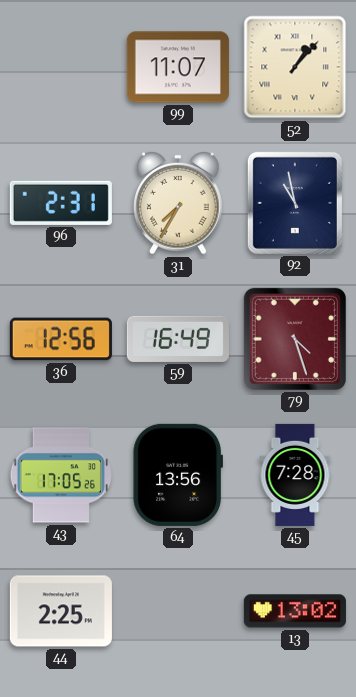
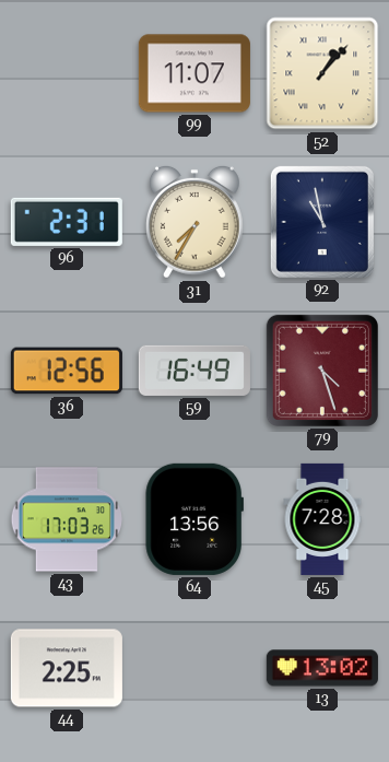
43: 17:05 -> 17:03
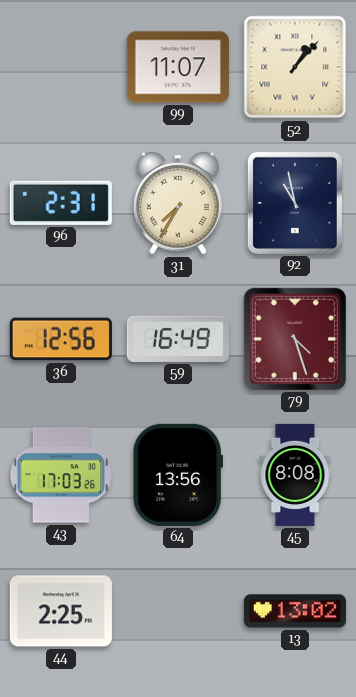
45: 7:28 -> 8:08
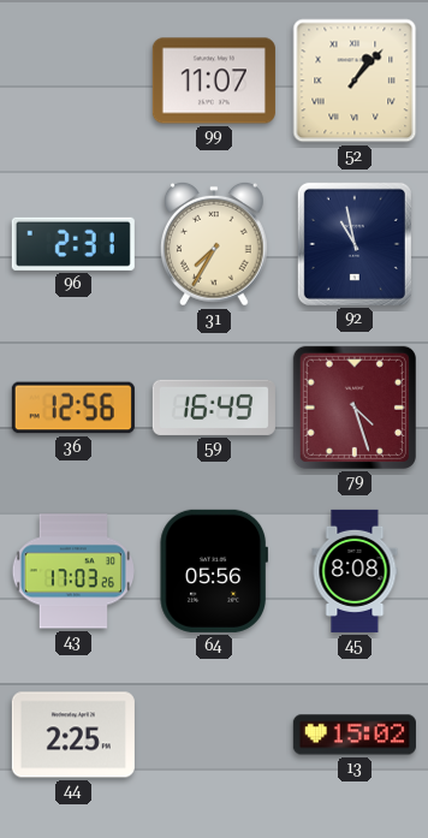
64: 13:56 -> 05:56
13: 13:02 -> 15:02
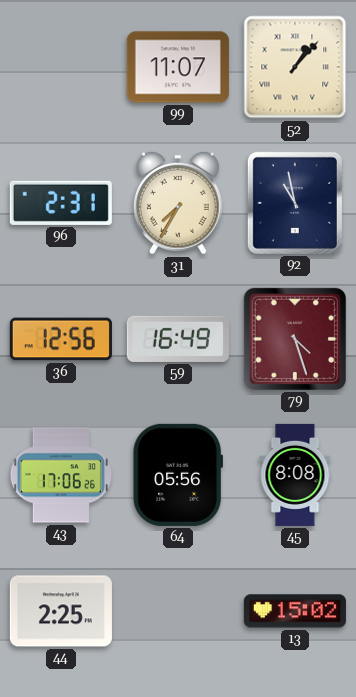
43: 17:03 -> 17:06
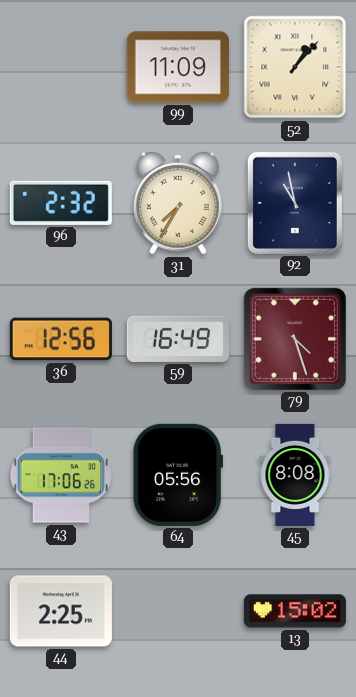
99: 11:07 -> 11:09
96: 2:31 -> 2:32
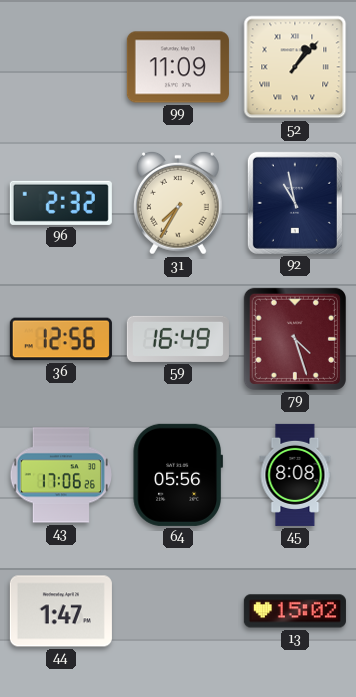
44: 2:25 -> 1:47
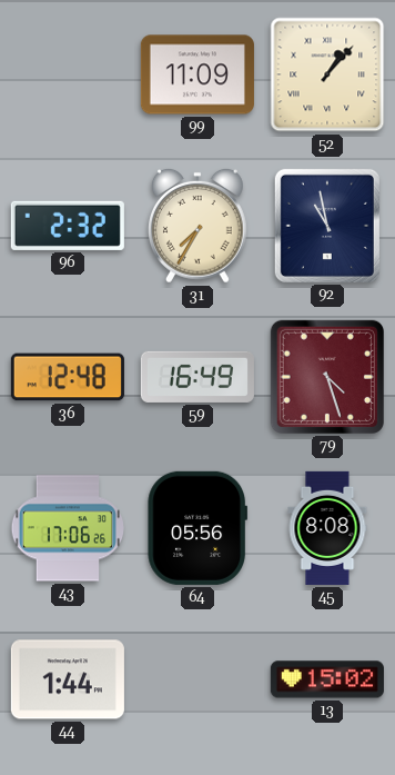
36: 12:56 -> 12:48
44: 1:47 -> 1:44
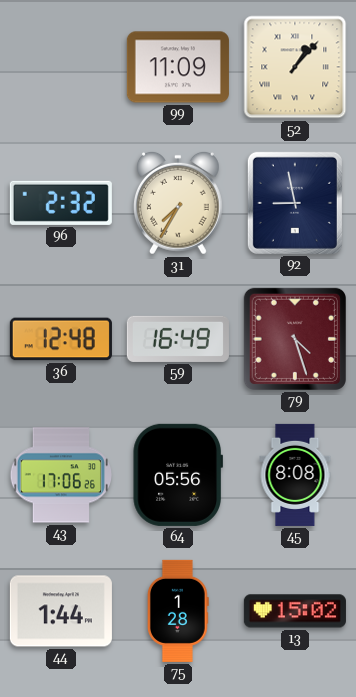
92: 10:58 -> 8:58
75: none -> 1:28
